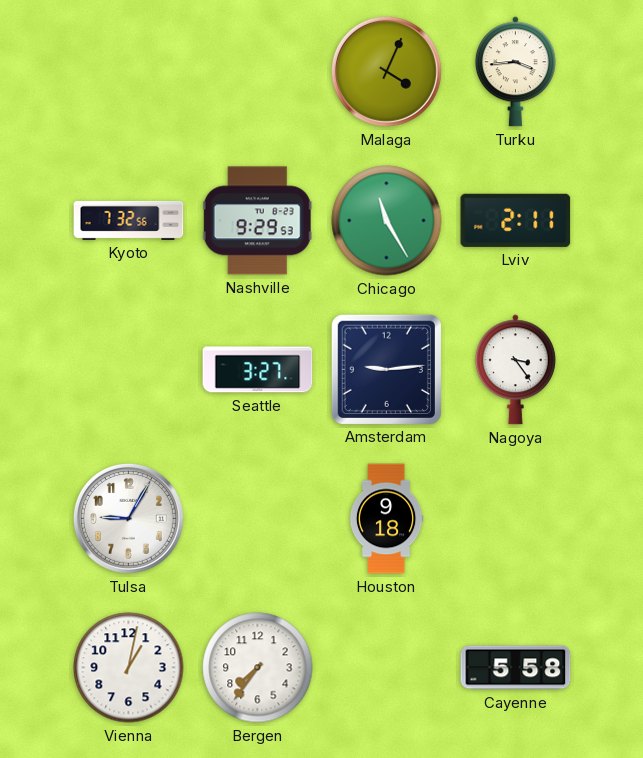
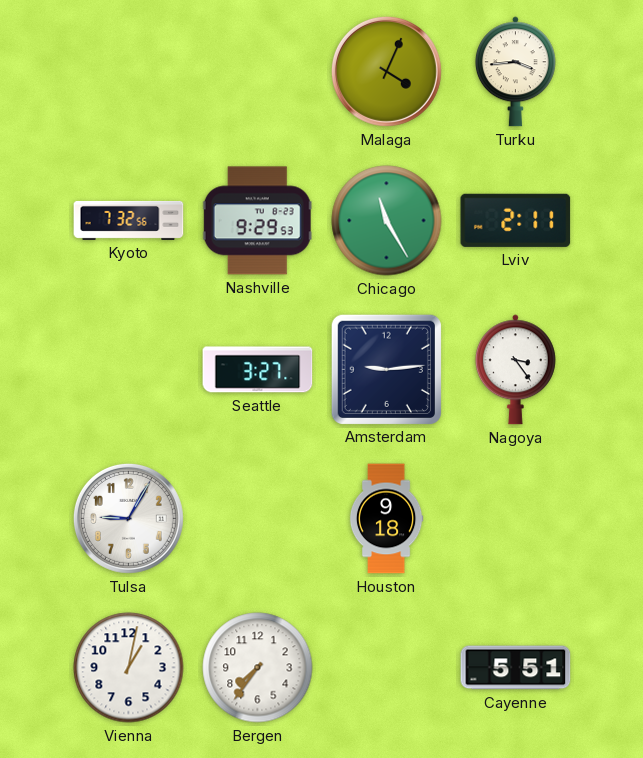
Cayenne: 5:58 -> 5:51
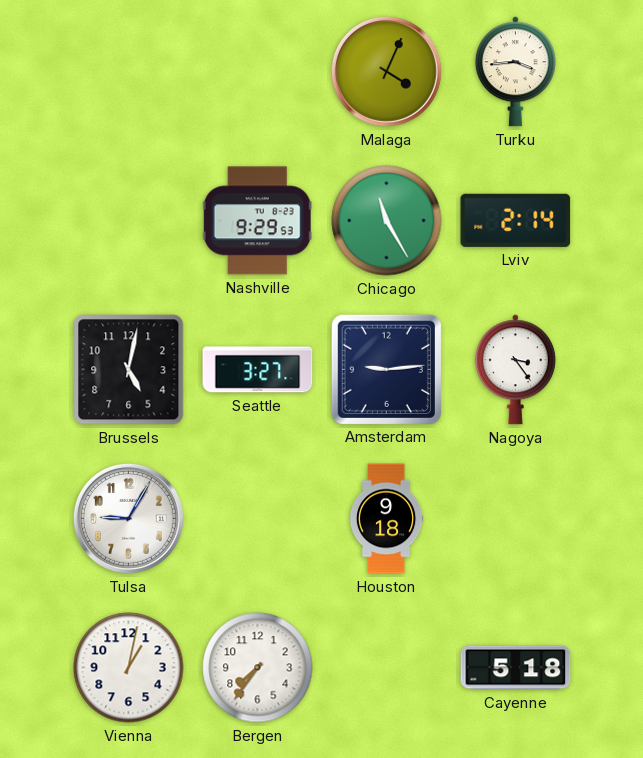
Kyoto: 7:32 -> none
Lviv: 2:11 -> 2:14
Brussels: none -> 5:02
Cayenne: 5:51 -> 5:18
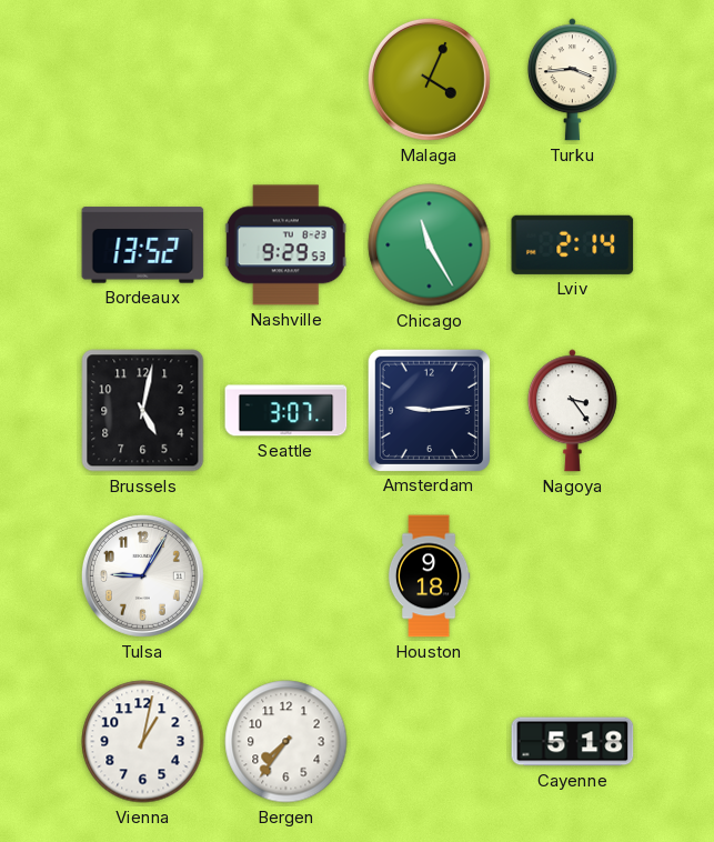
Bordeaux: none -> 13:52
Seattle: 3:27 -> 3:07
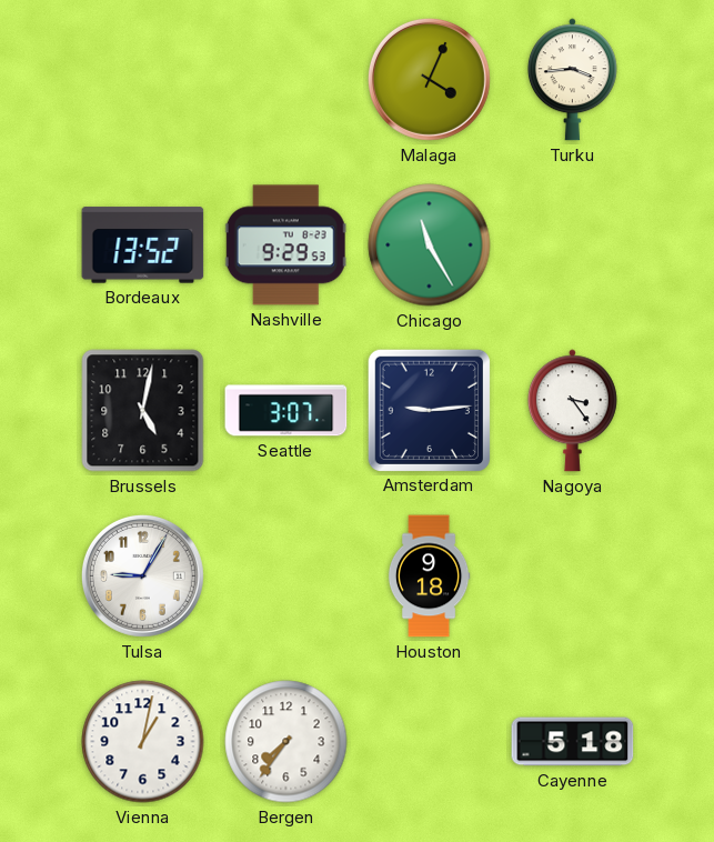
Lviv: 2:14 -> none
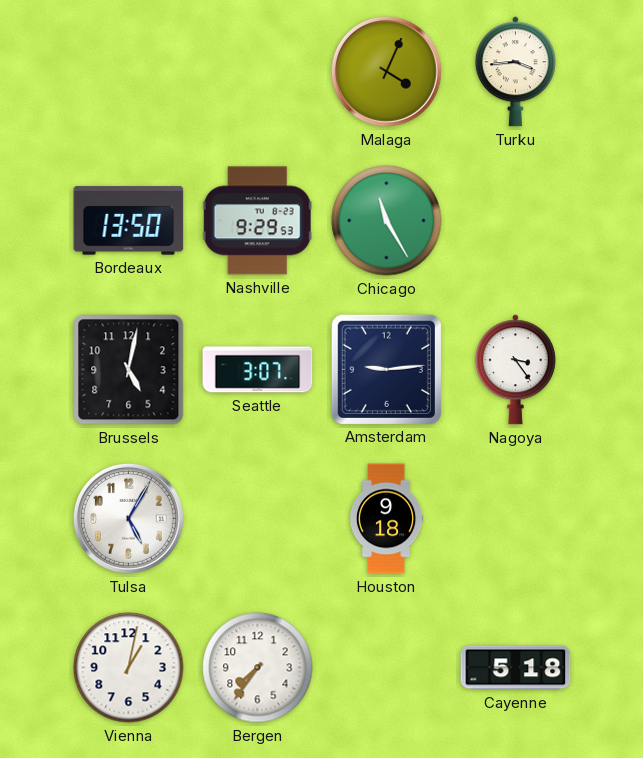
Bordeaux: 13:52 -> 13:50
Tulsa: 9:05 -> 5:05
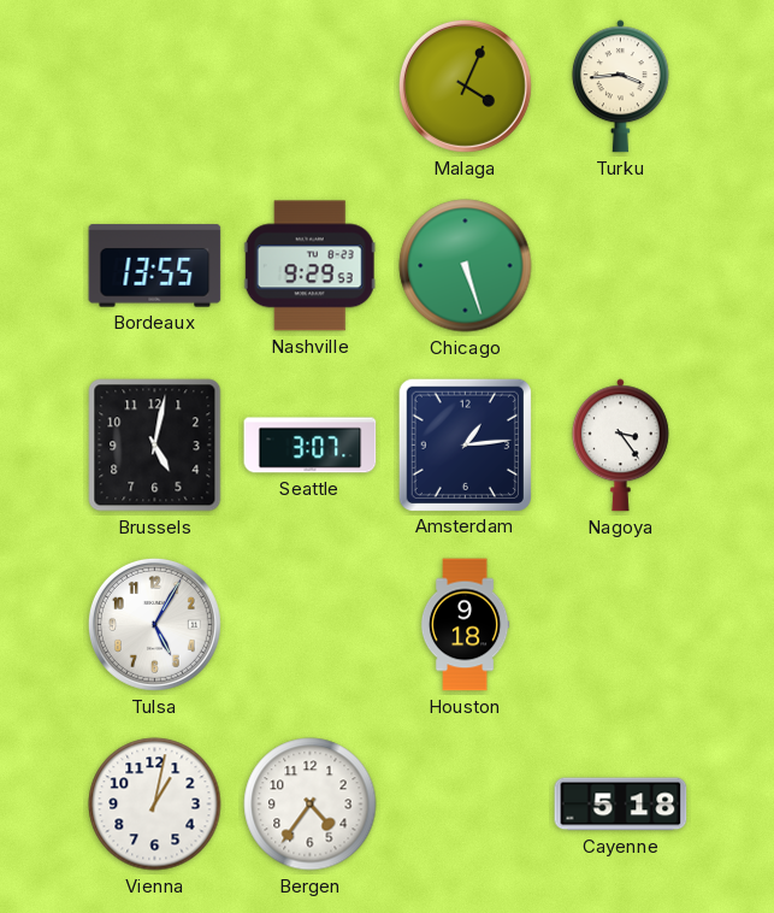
Bordeaux: 13:50 -> 13:55
Chicago: 11:25 -> 5:27
Amsterdam: 9:14 -> 1:14
Bergen: 7:36 -> 4:36
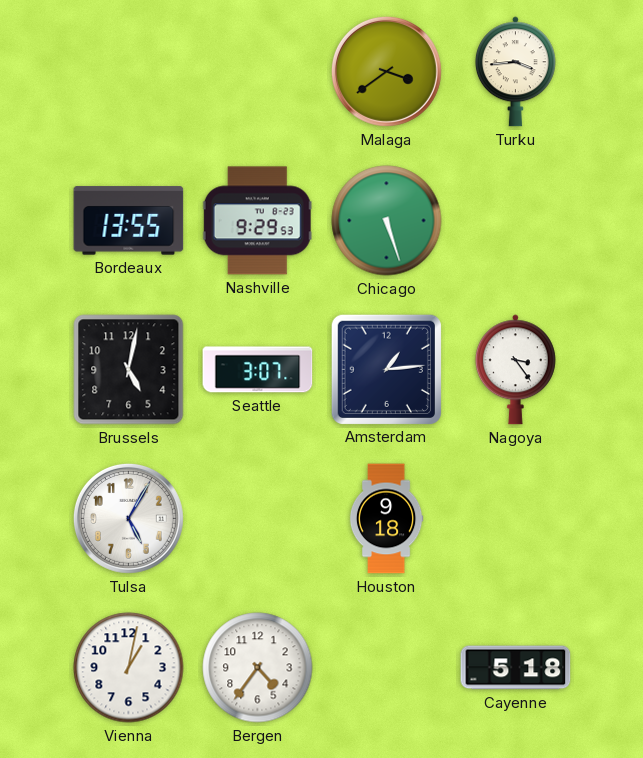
Malaga: 4:04 -> 3:39
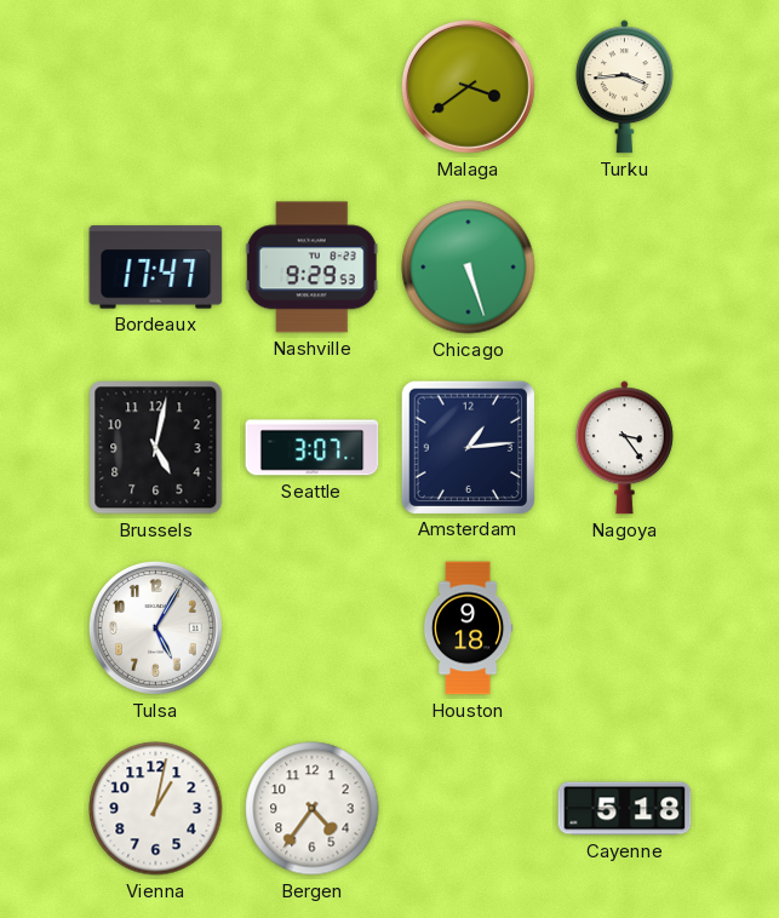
Bordeaux: 13:55 -> 17:47
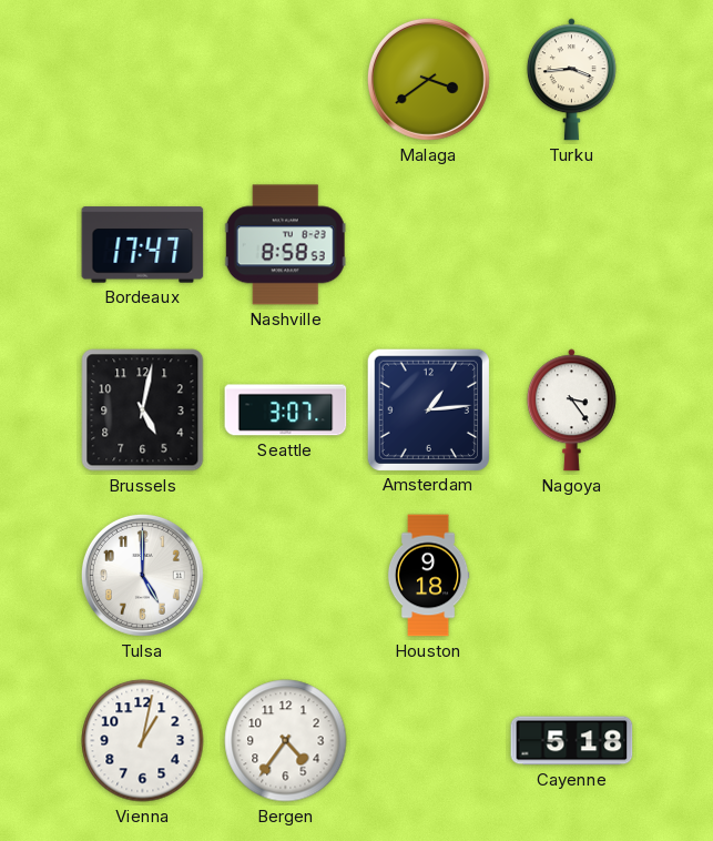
Nashville: 9:29 -> 8:58
Chicago: 5:27 -> none
Tulsa: 5:05 -> 5:00
